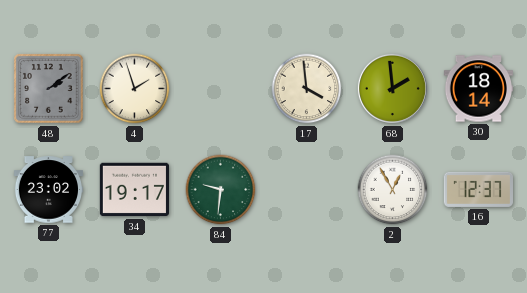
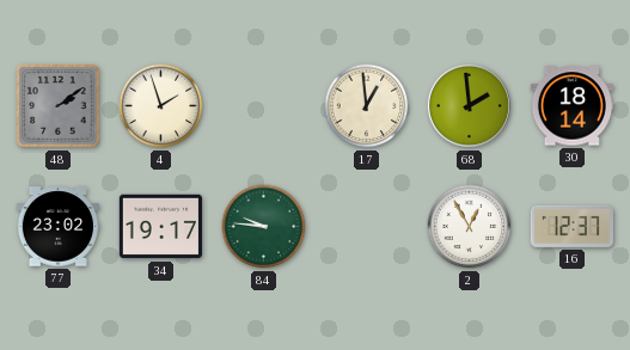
17: 3:59 -> 12:59
84: 9:31 -> 9:46
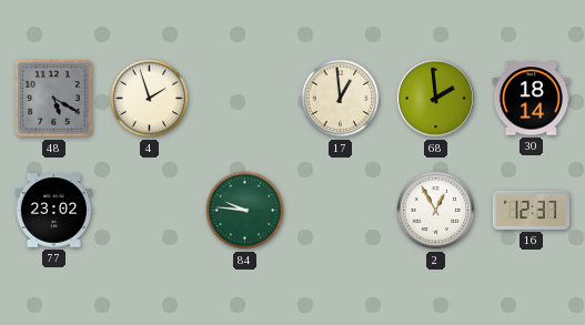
48: 2:09 -> 5:20
34: 19:17 -> none
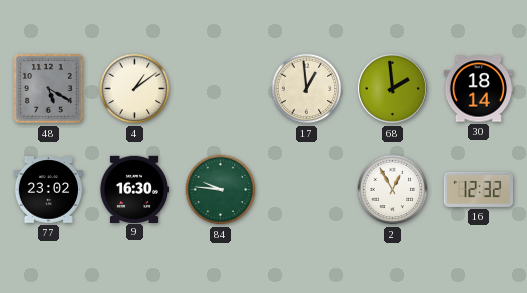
4: 1:57 -> 1:09
9: none -> 16:30
16: 12:37 -> 12:32
